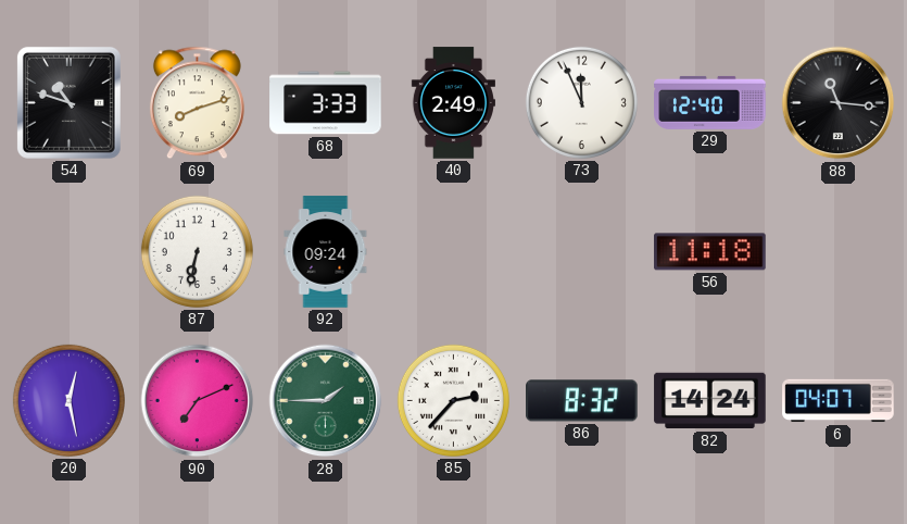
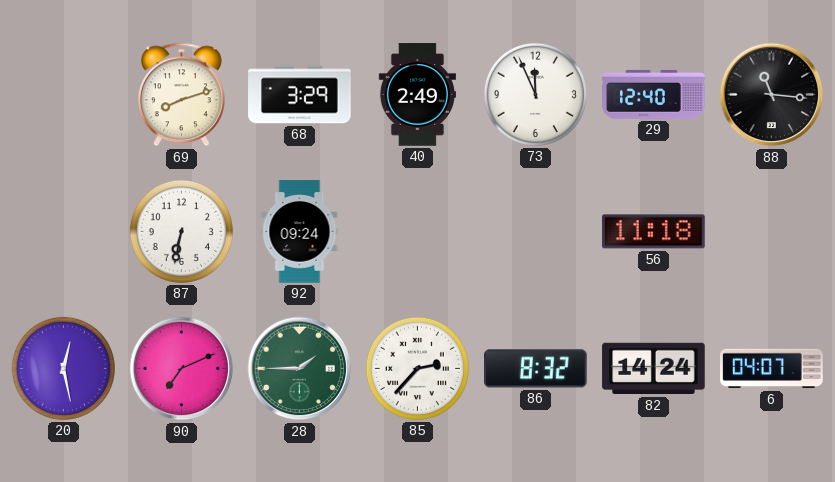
54: 10:48 -> none
68: 3:33 -> 3:29
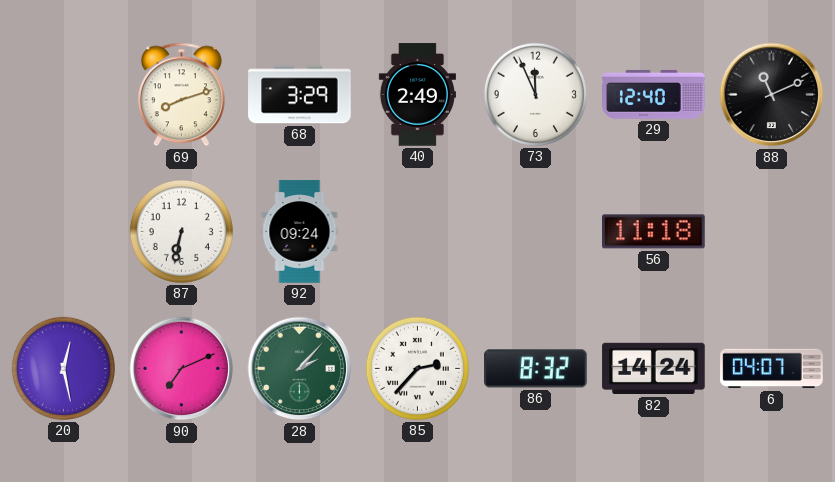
88: 11:16 -> 11:11
28: 1:45 -> 2:07
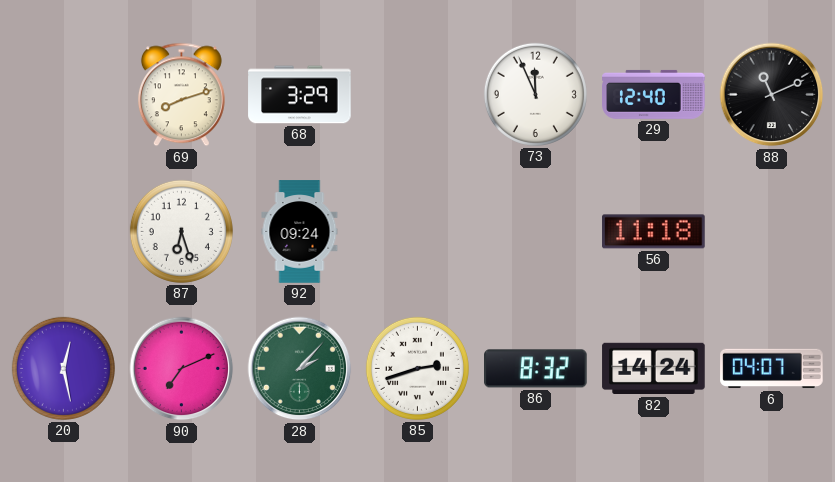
40: 2:49 -> none
87: 6:32 -> 6:27
85: 2:37 -> 2:42
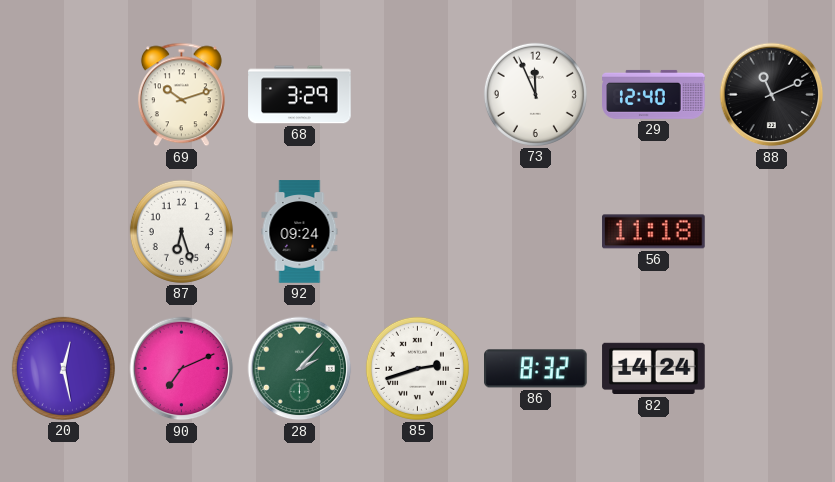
69: 8:12 -> 10:12
6: 04:07 -> none
